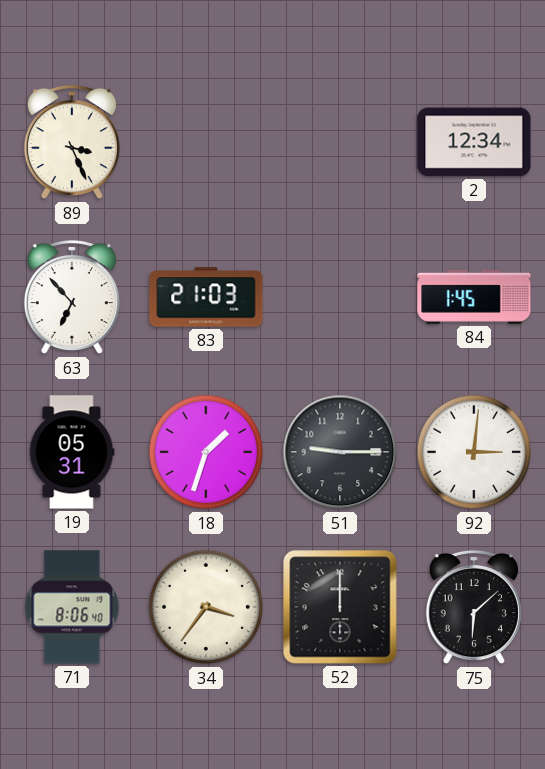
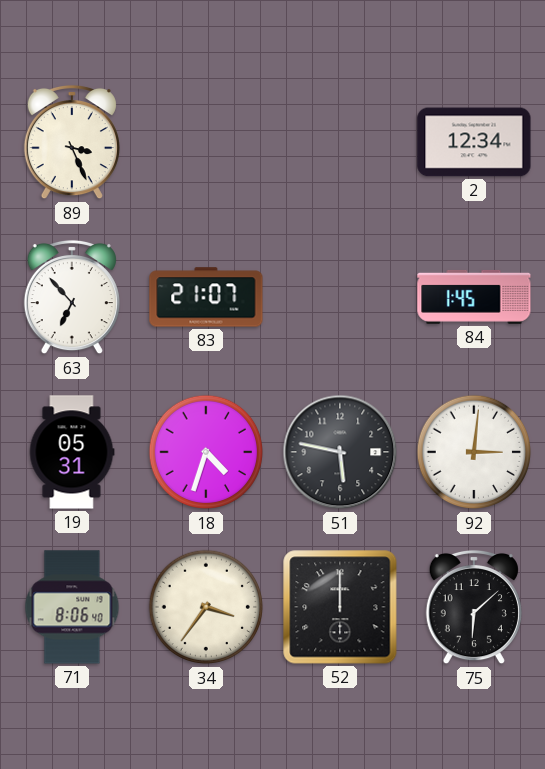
83: 21:03 -> 21:07
18: 1:33 -> 4:33
51: 9:15 -> 5:47
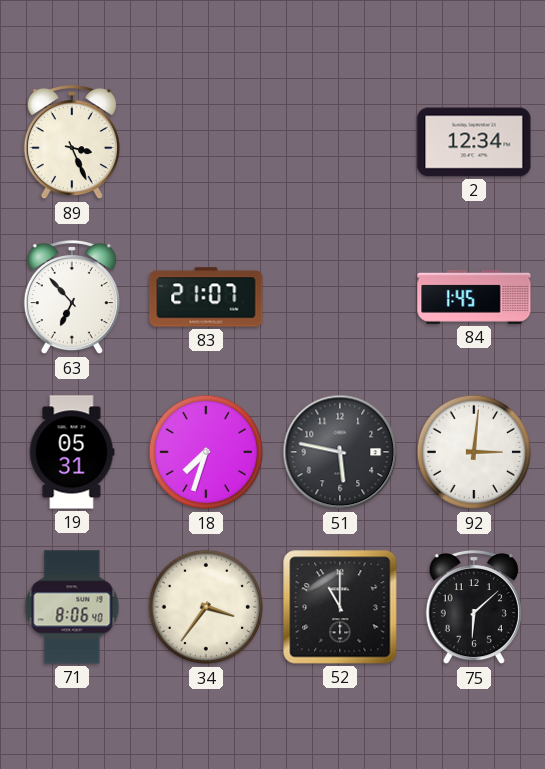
18: 4:33 -> 7:33
52: 12:00 -> 11:00
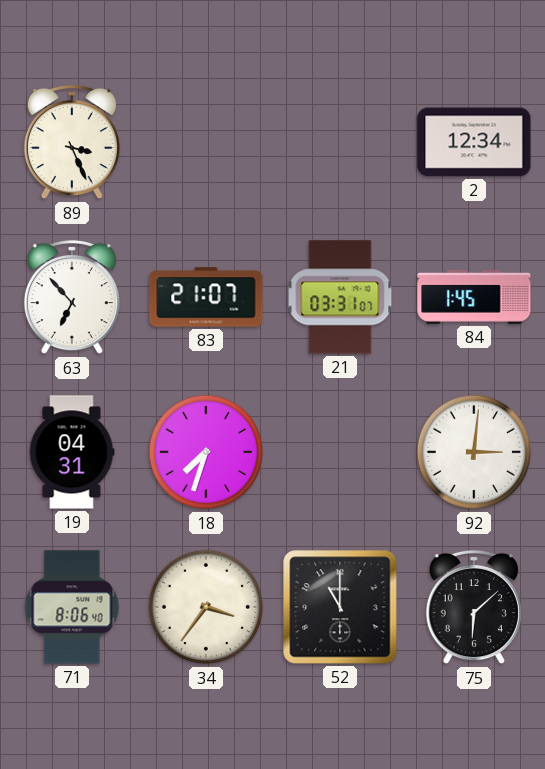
21: none -> 03:31
19: 05:31 -> 04:31
51: 5:47 -> none
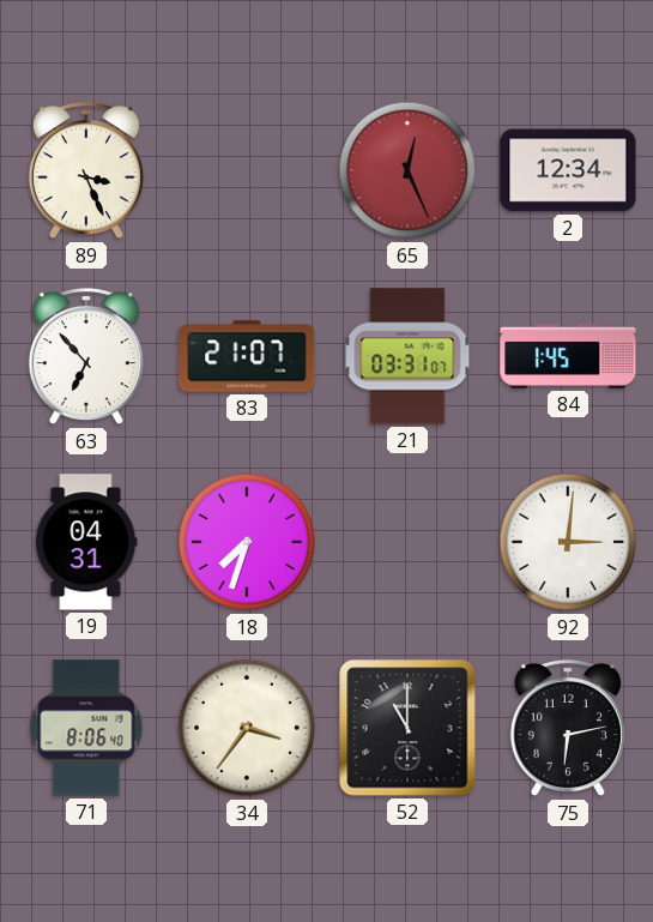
65: none -> 12:26
75: 6:08 -> 6:13
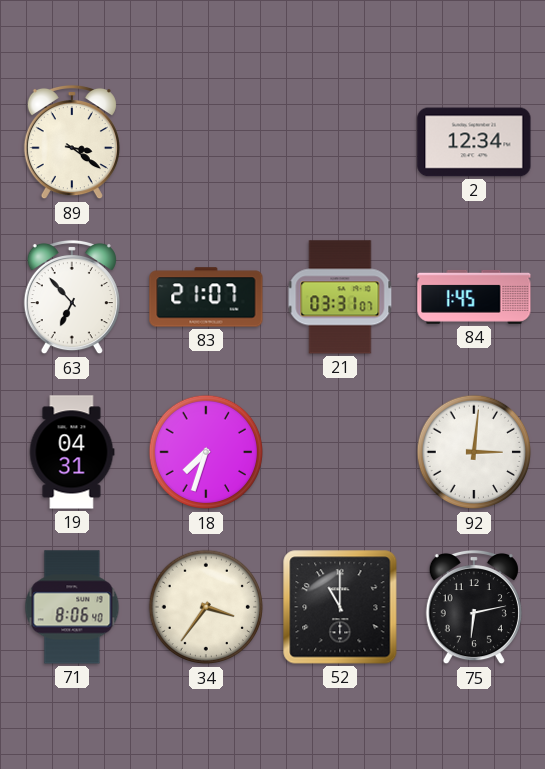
89: 3:26 -> 3:21
65: 12:26 -> none
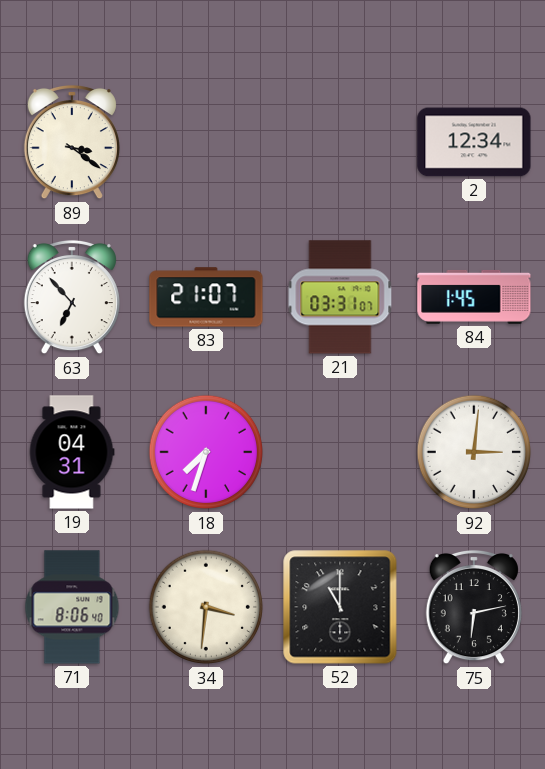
34: 3:36 -> 3:31
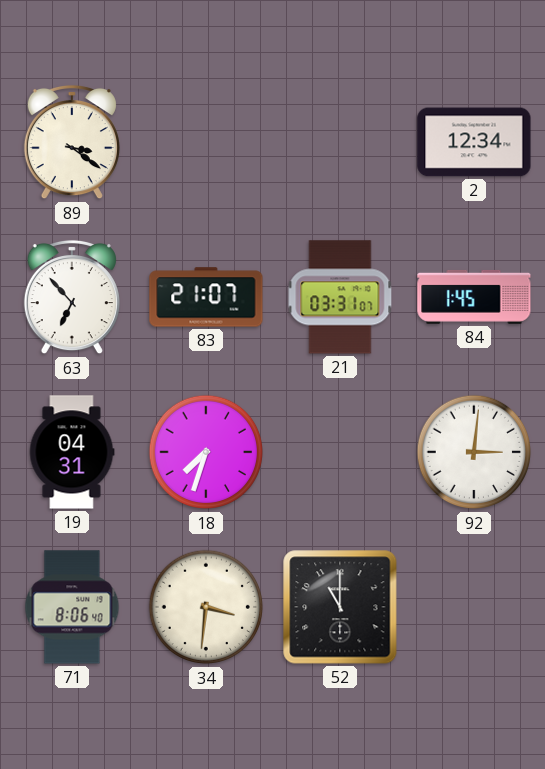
75: 6:13 -> none
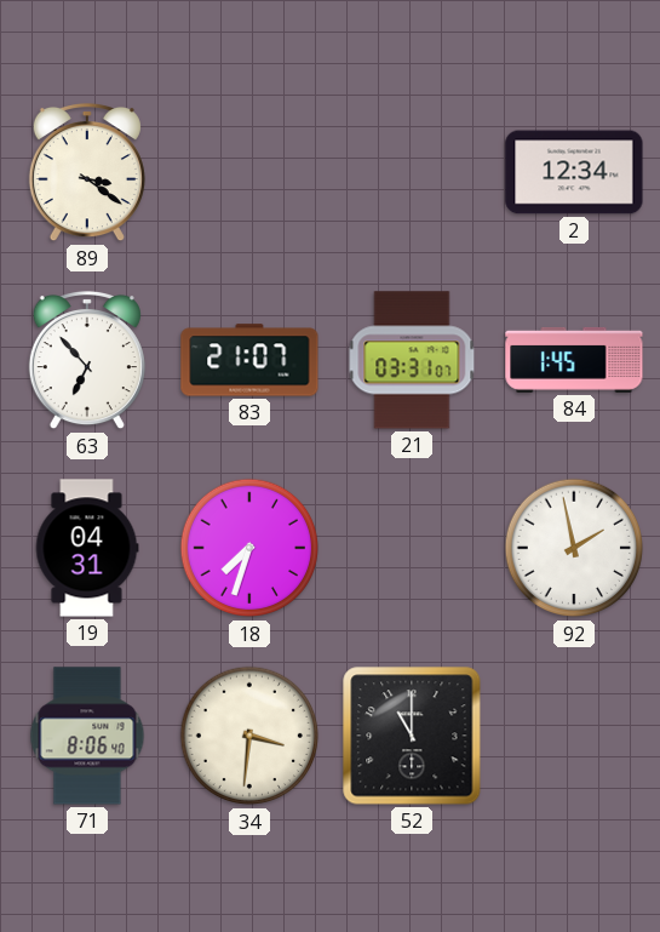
92: 3:01 -> 1:58
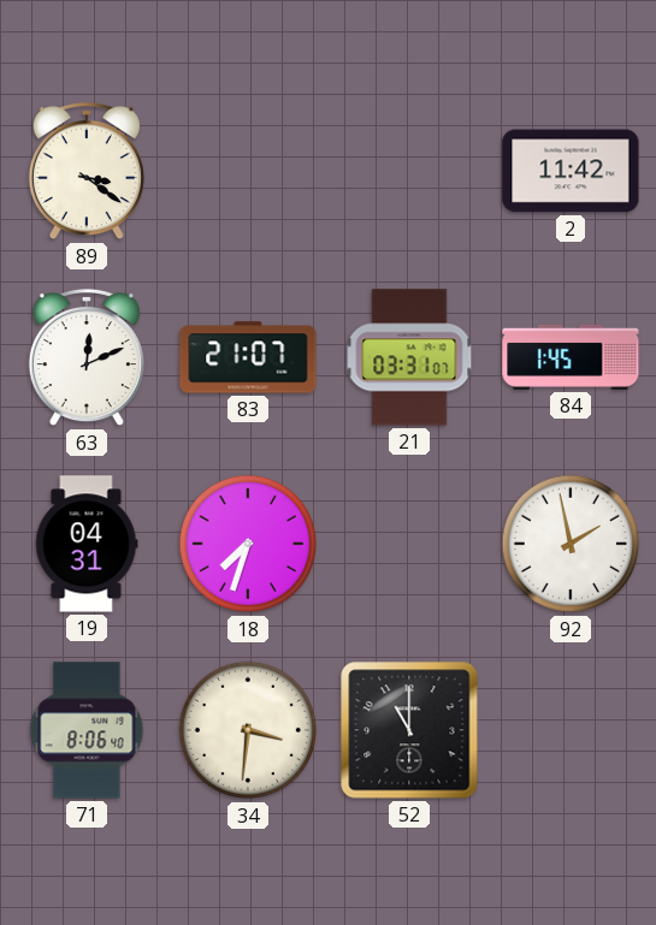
2: 12:34 -> 11:42
63: 6:53 -> 12:11
